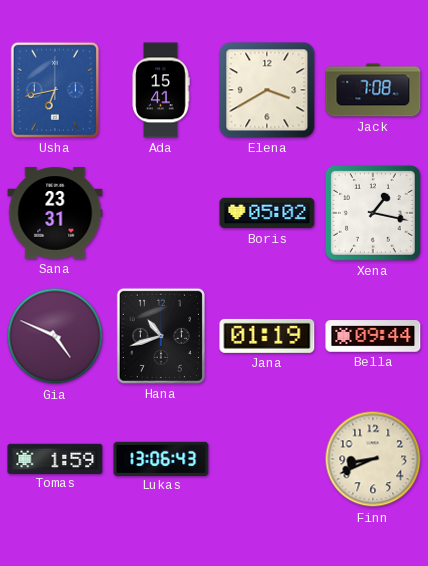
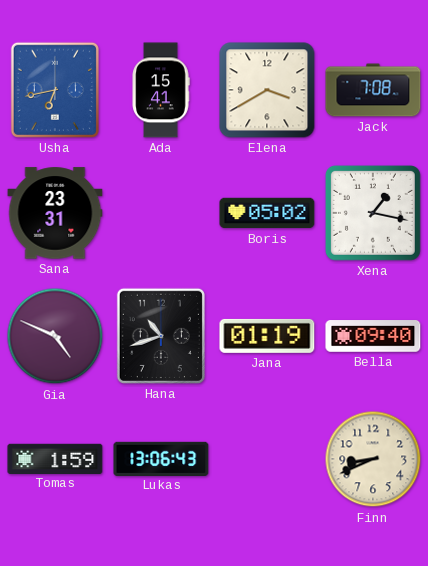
Bella: 09:44 -> 09:40
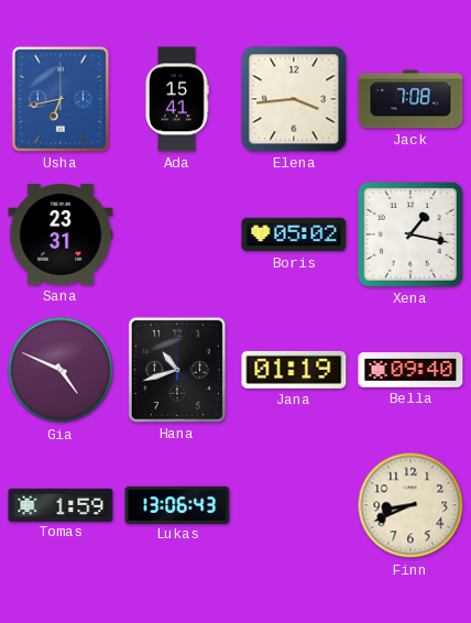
Elena: 3:40 -> 3:44
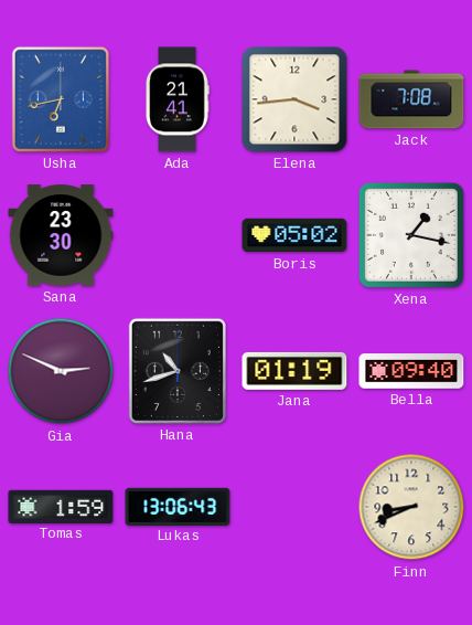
Ada: 15:41 -> 21:41
Sana: 23:31 -> 23:30
Gia: 4:49 -> 2:49
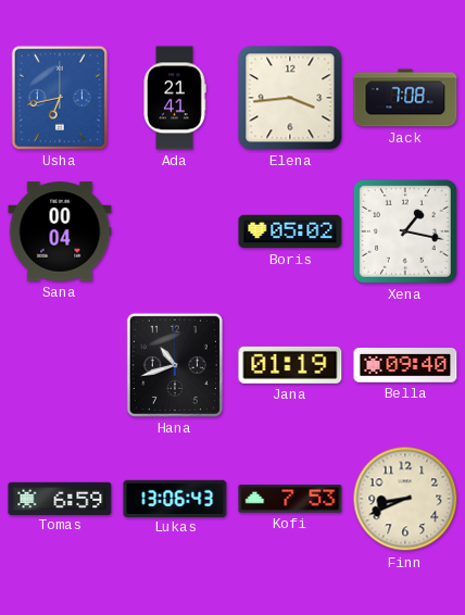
Sana: 23:30 -> 00:04
Gia: 2:49 -> none
Tomas: 1:59 -> 6:59
Kofi: none -> 7:53
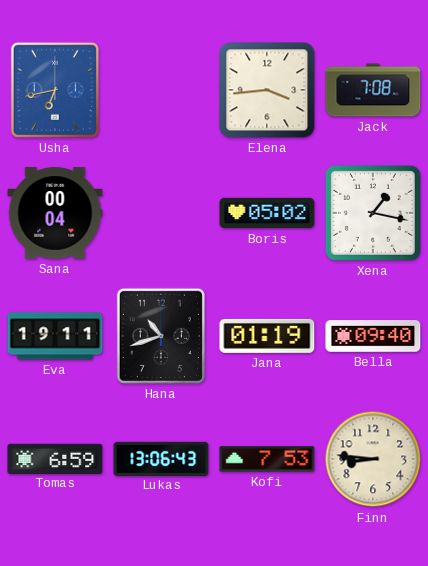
Ada: 21:41 -> none
Eva: none -> 19:11
Finn: 8:41 -> 8:46
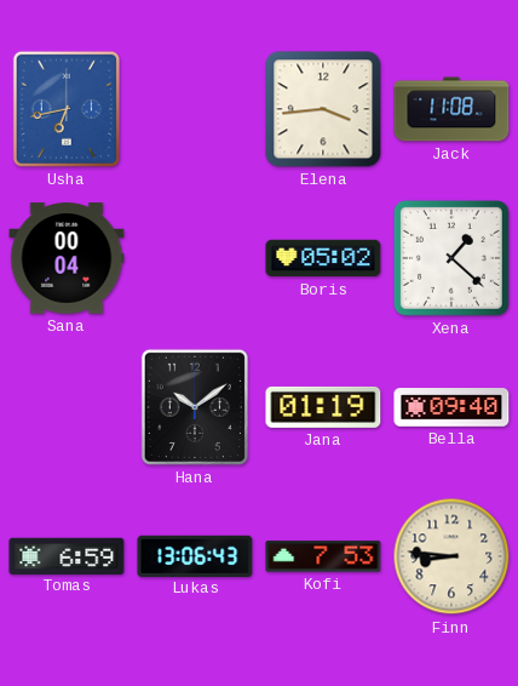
Jack: 7:08 -> 11:08
Xena: 1:17 -> 1:22
Eva: 19:11 -> none
Hana: 10:42 -> 10:09
